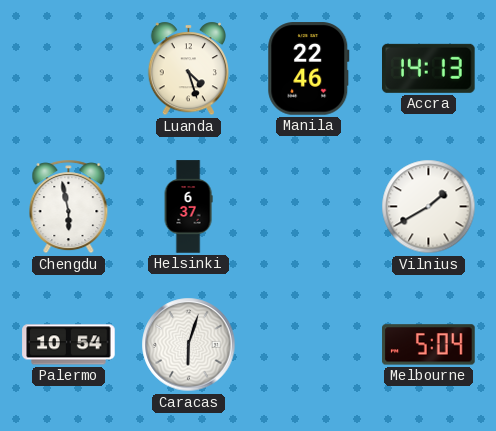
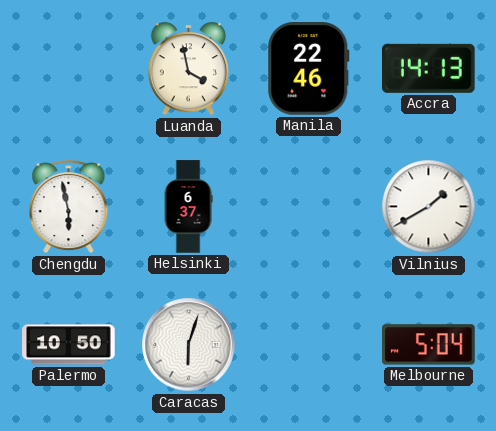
Luanda: 4:27 -> 3:58
Palermo: 10:54 -> 10:50
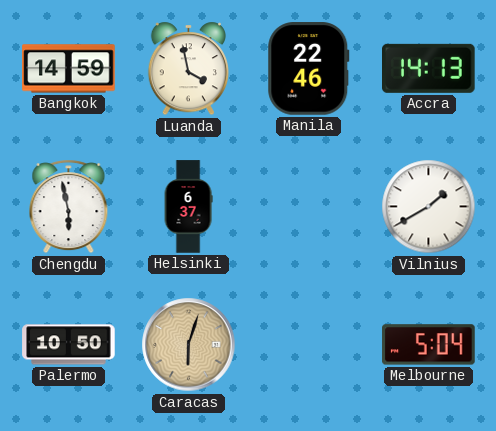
Bangkok: none -> 14:59
Caracas dial: white -> champagne
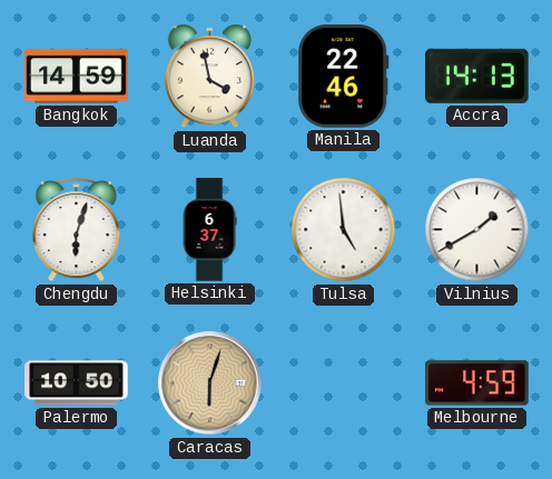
Chengdu: 5:58 -> 6:03
Tulsa: none -> 4:59
Melbourne: 5:04 -> 4:59
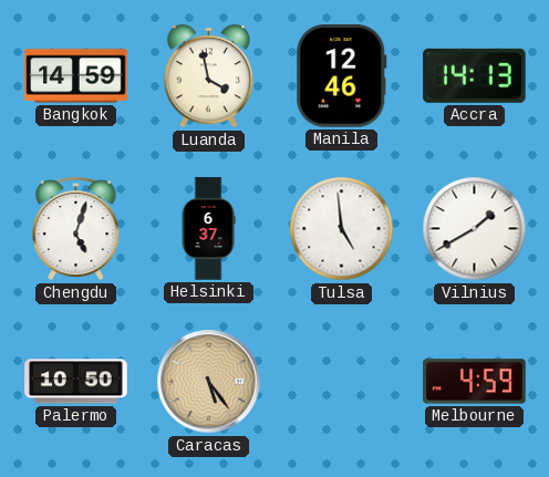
Manila: 22:46 -> 12:46
Chengdu: 6:03 -> 5:03
Caracas: 6:03 -> 5:24
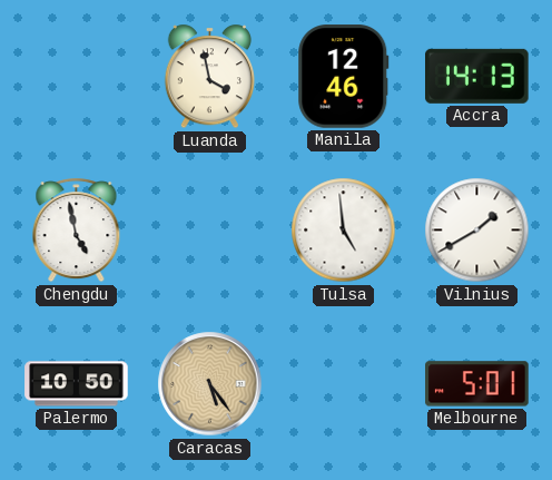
Bangkok: 14:59 -> none
Chengdu: 5:03 -> 4:58
Helsinki: 6:37 -> none
Melbourne: 4:59 -> 5:01
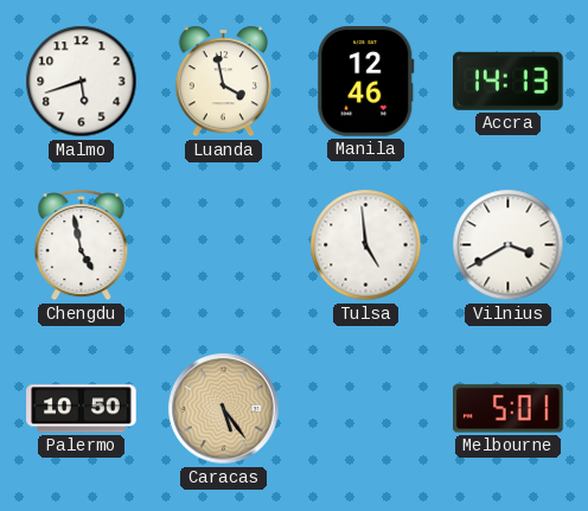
Malmo: none -> 5:42
Vilnius: 1:40 -> 3:40
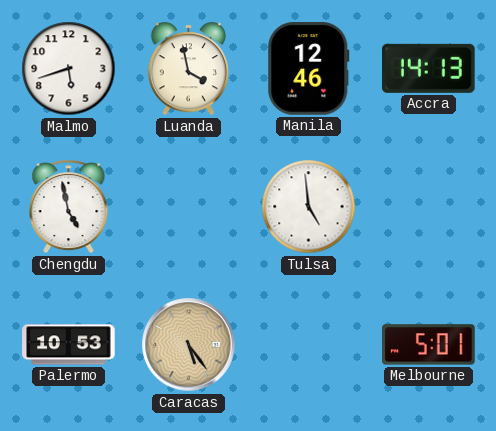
Vilnius: 3:40 -> none
Palermo: 10:50 -> 10:53
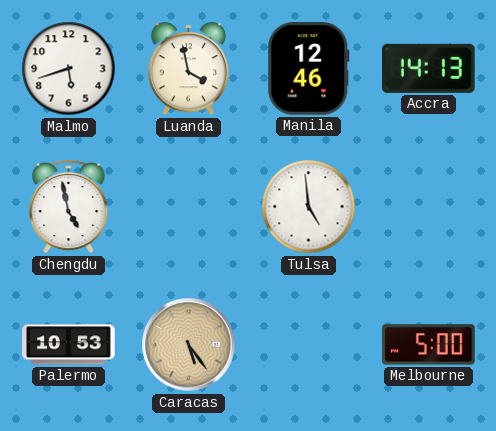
Melbourne: 5:01 -> 5:00
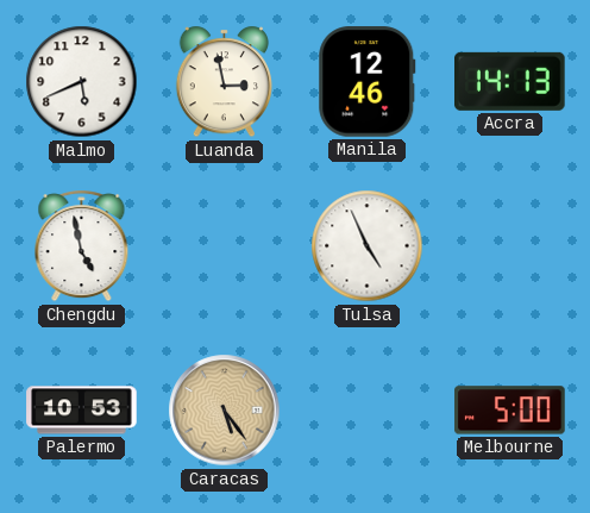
Malmo: 5:42 -> 5:41
Luanda: 3:58 -> 2:58
Tulsa: 4:59 -> 4:56
